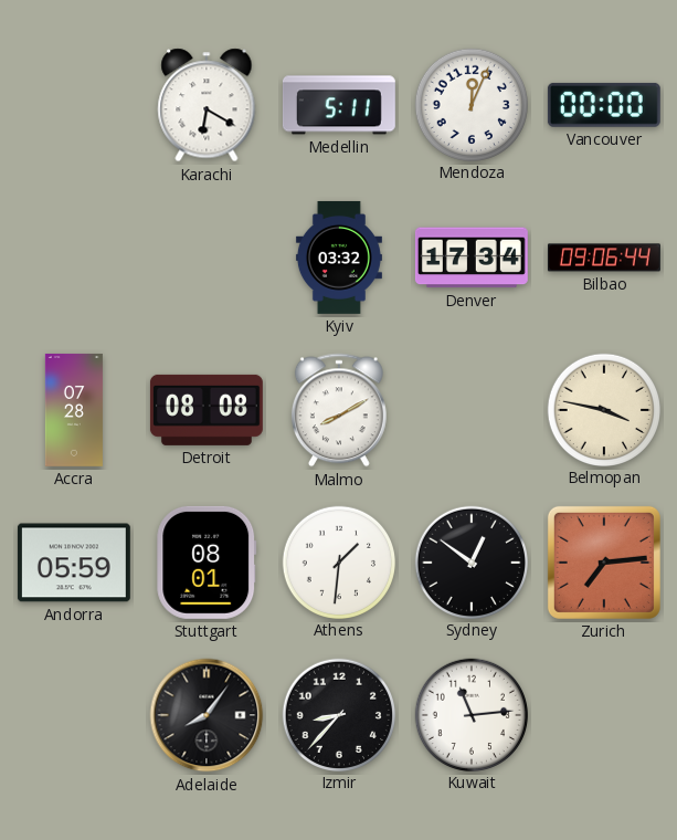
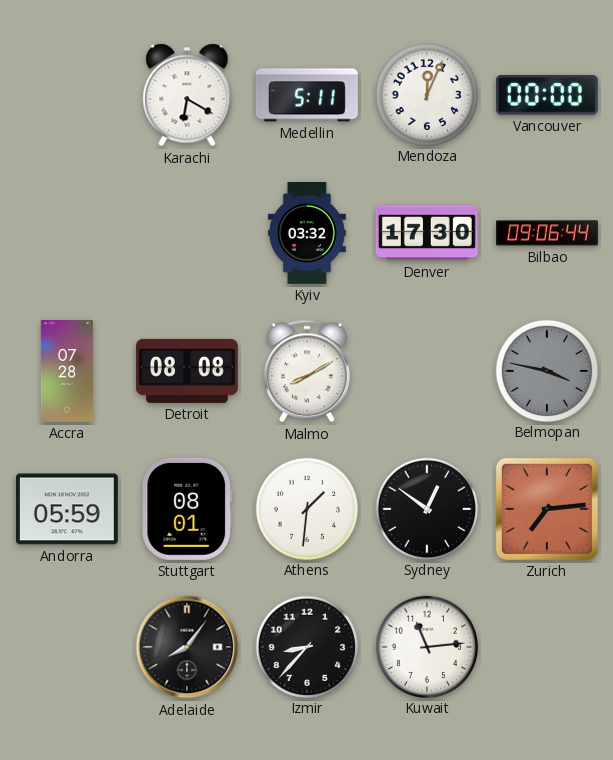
Denver: 17:34 -> 17:30
Belmopan dial: cream -> grey
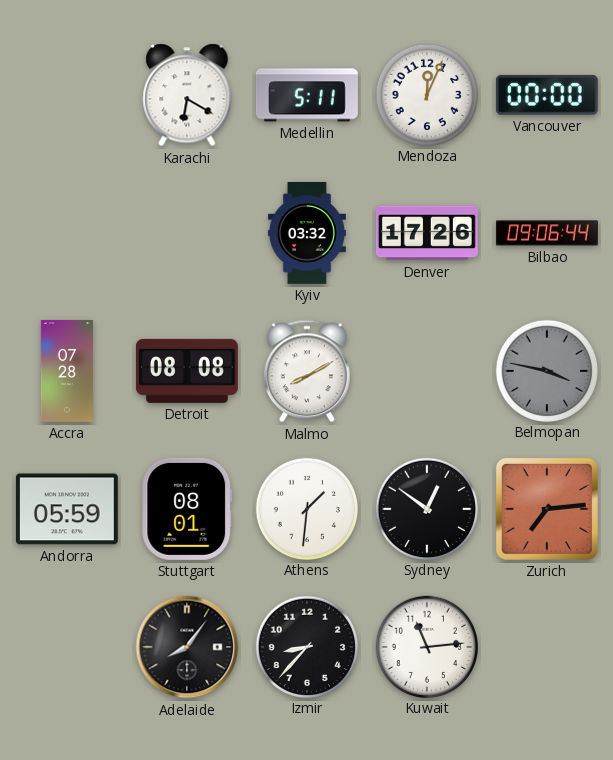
Denver: 17:30 -> 17:26
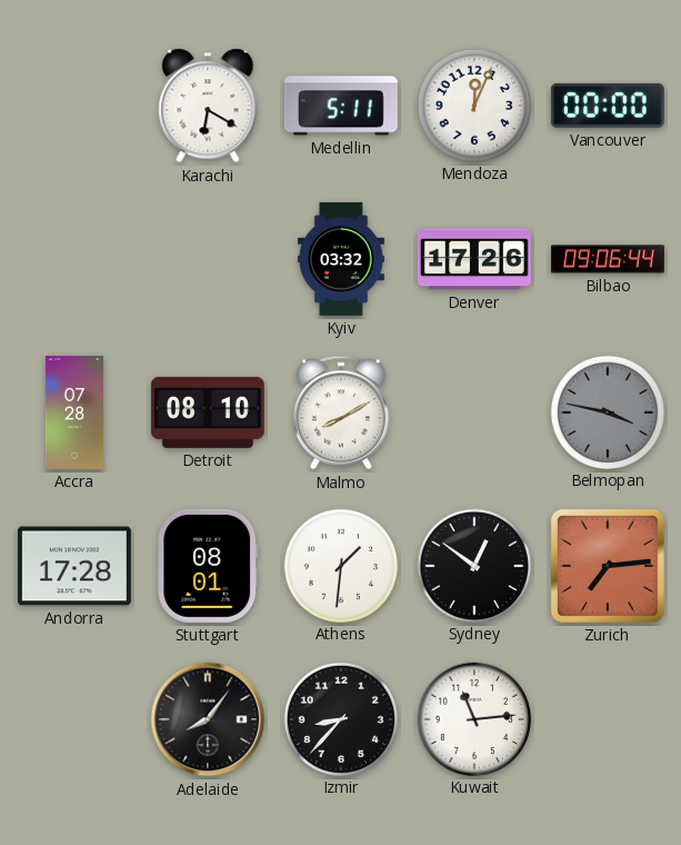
Detroit: 08:08 -> 08:10
Andorra: 05:59 -> 17:28
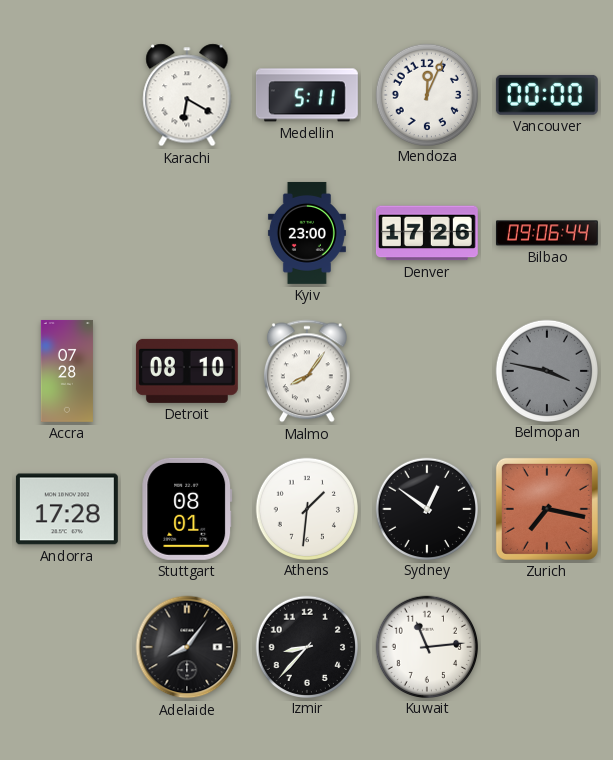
Kyiv: 03:32 -> 23:00
Malmo: 8:10 -> 8:06
Zurich: 7:14 -> 7:17
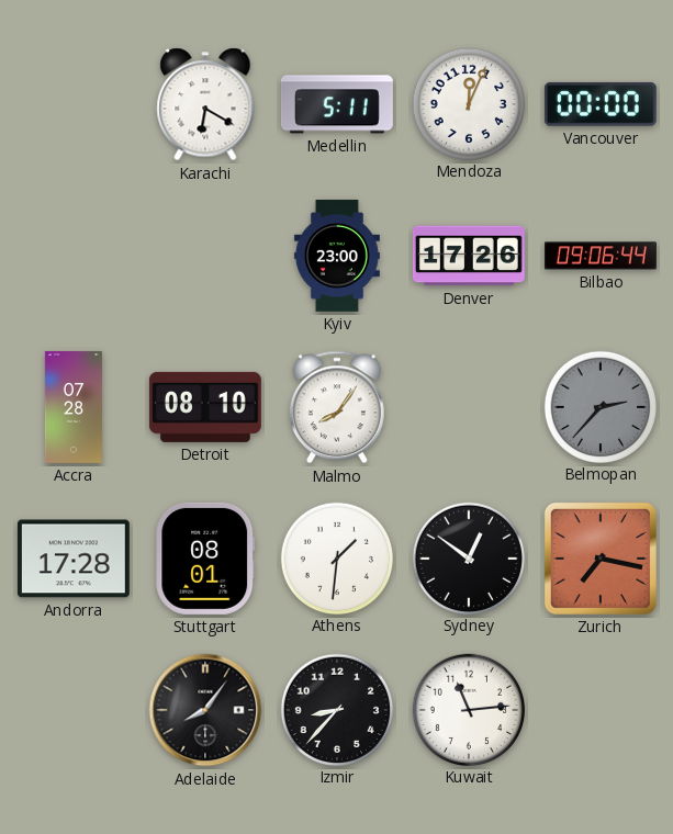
Belmopan: 3:47 -> 2:37
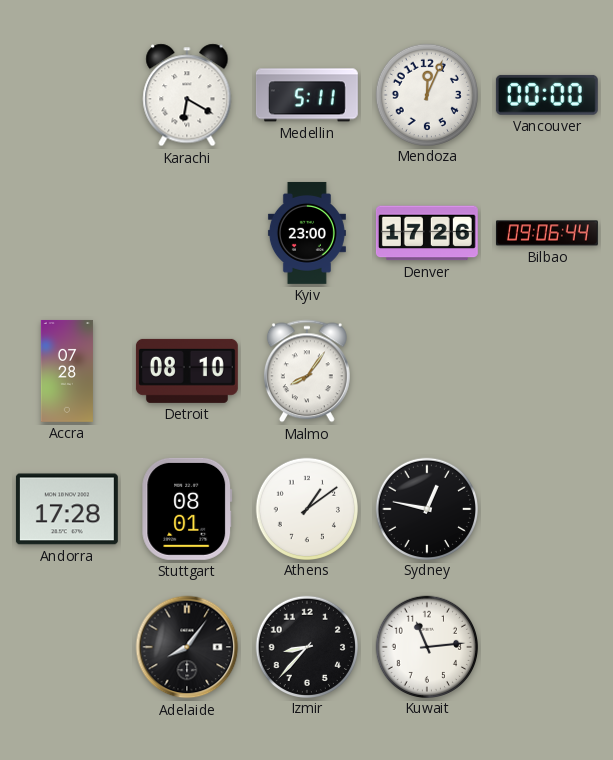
Belmopan: 2:37 -> none
Athens: 1:31 -> 1:09
Sydney: 12:51 -> 12:47
Zurich: 7:17 -> none
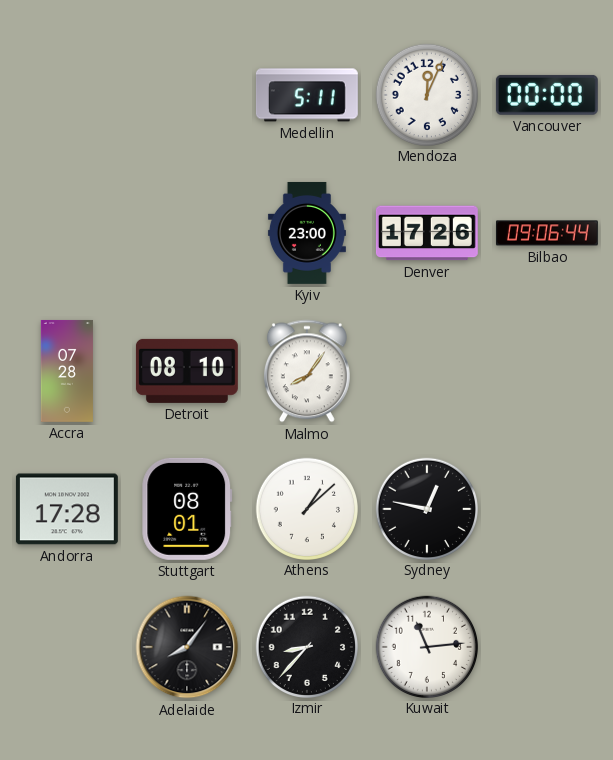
Karachi: 6:20 -> none
Athens: 1:09 -> 1:08
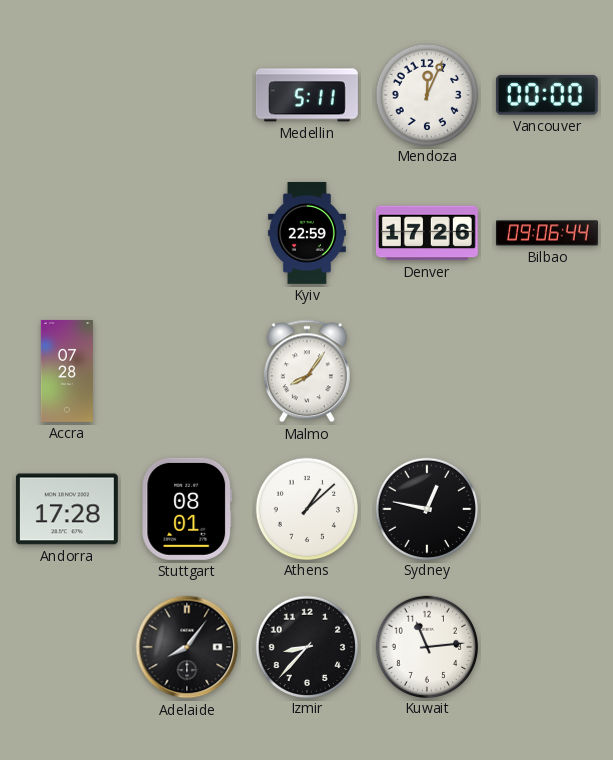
Kyiv: 23:00 -> 22:59
Detroit: 08:10 -> none
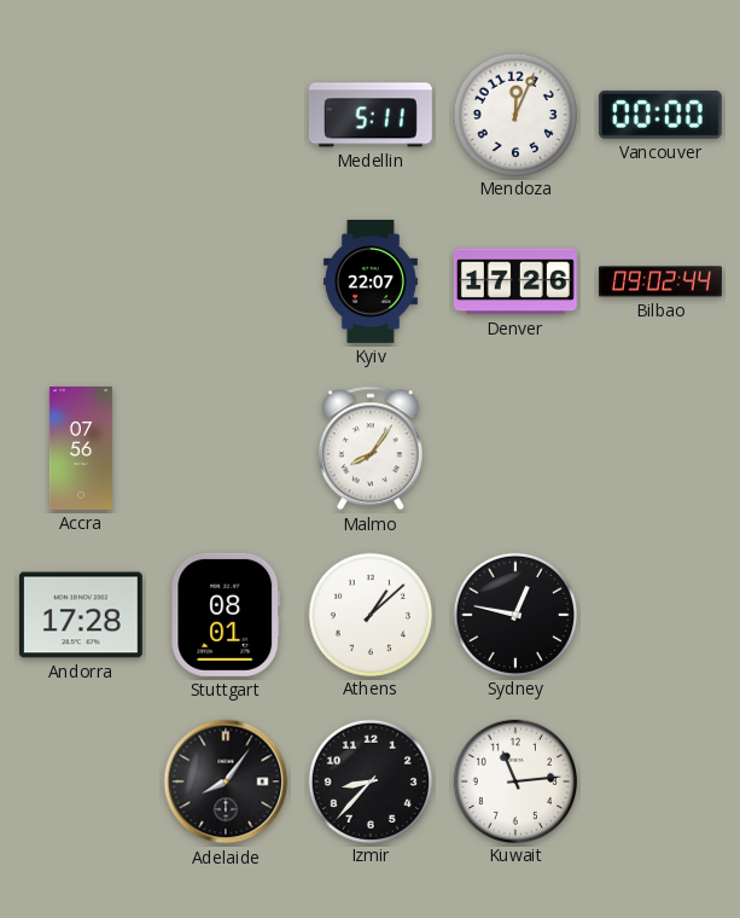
Kyiv: 22:59 -> 22:07
Bilbao: 09:06 -> 09:02
Accra: 07:28 -> 07:56
